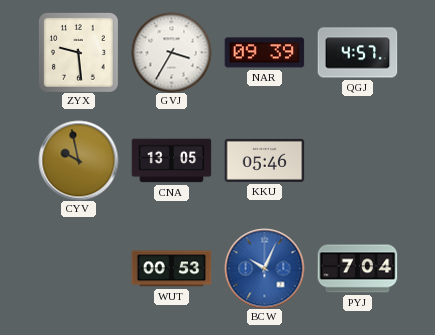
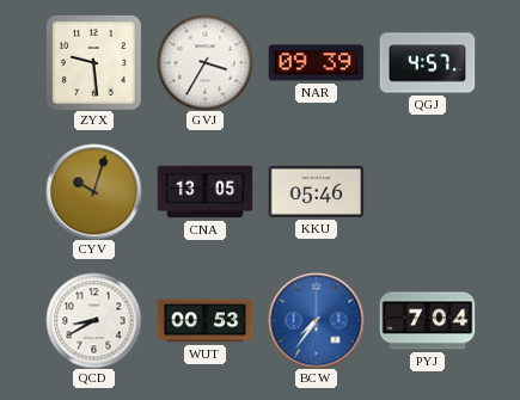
CYV: 9:58 -> 10:03
QCD: none -> 8:40
BCW: 10:04 -> 7:36
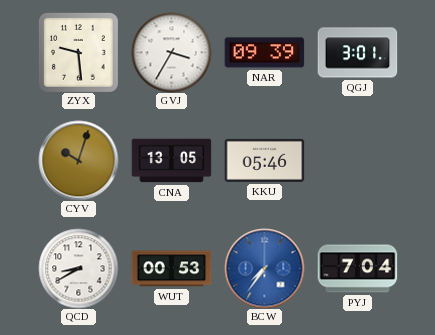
QGJ: 4:57 -> 3:01
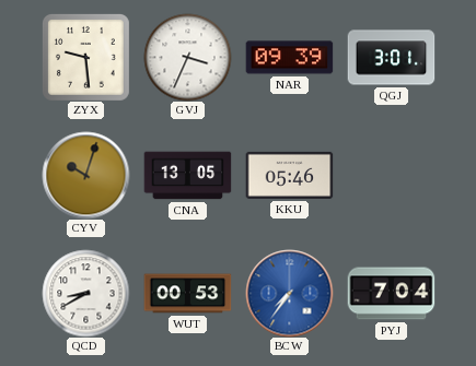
GVJ: 3:35 -> 3:34
